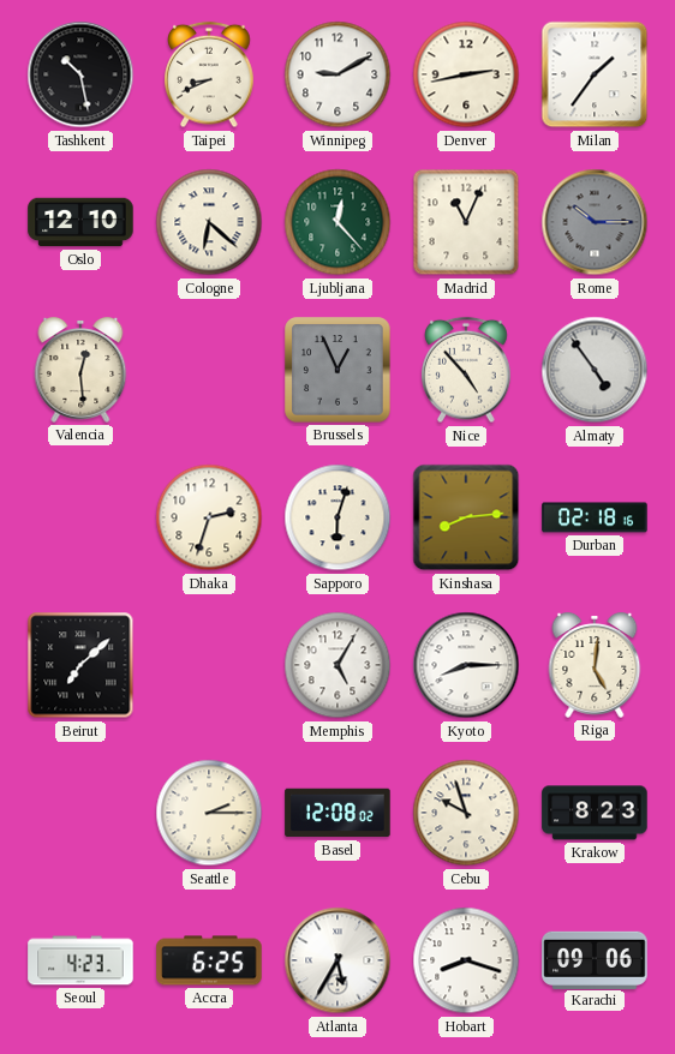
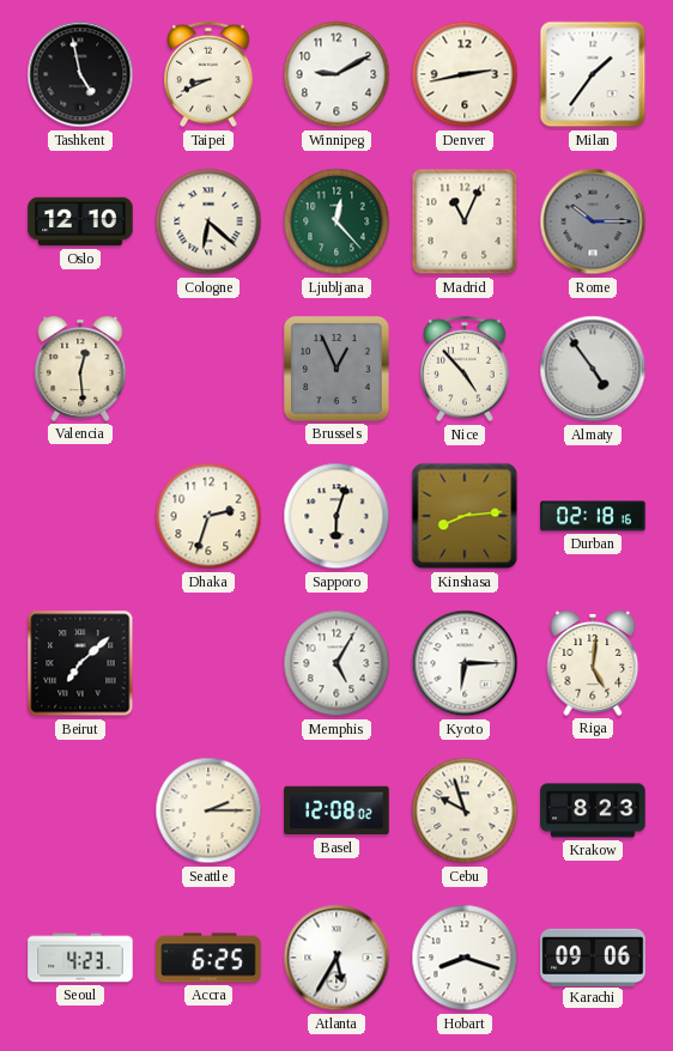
Tashkent: 10:28 -> 4:58
Kyoto: 8:15 -> 6:15
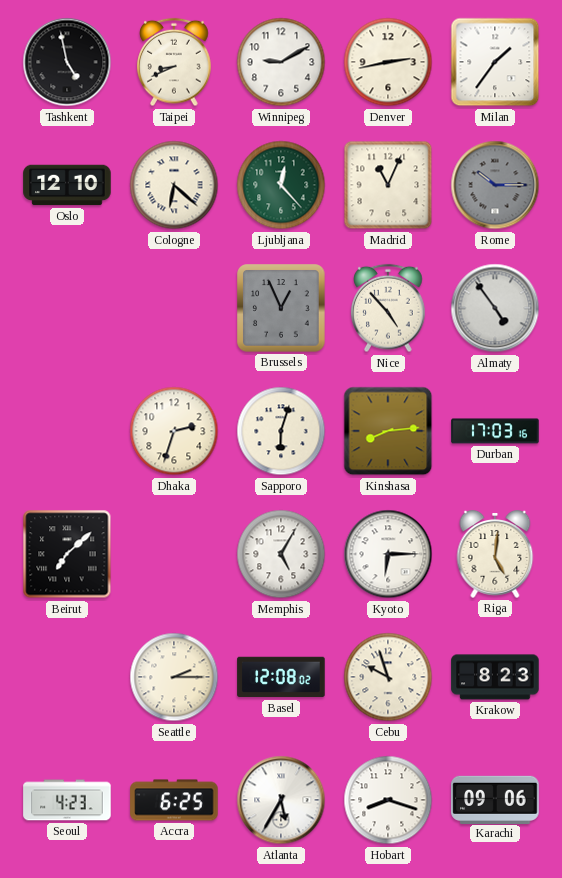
Valencia: 12:29 -> none
Durban: 02:18 -> 17:03
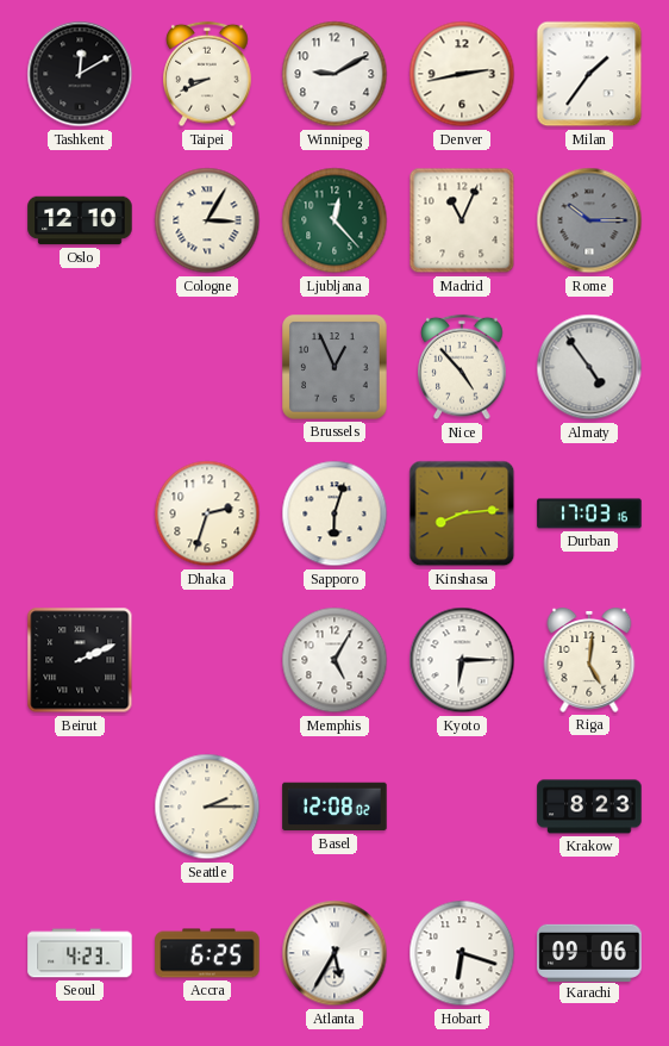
Tashkent: 4:58 -> 12:10
Cologne: 6:22 -> 3:05
Beirut: 7:08 -> 2:11
Cebu: 9:57 -> none
Hobart: 8:18 -> 6:18
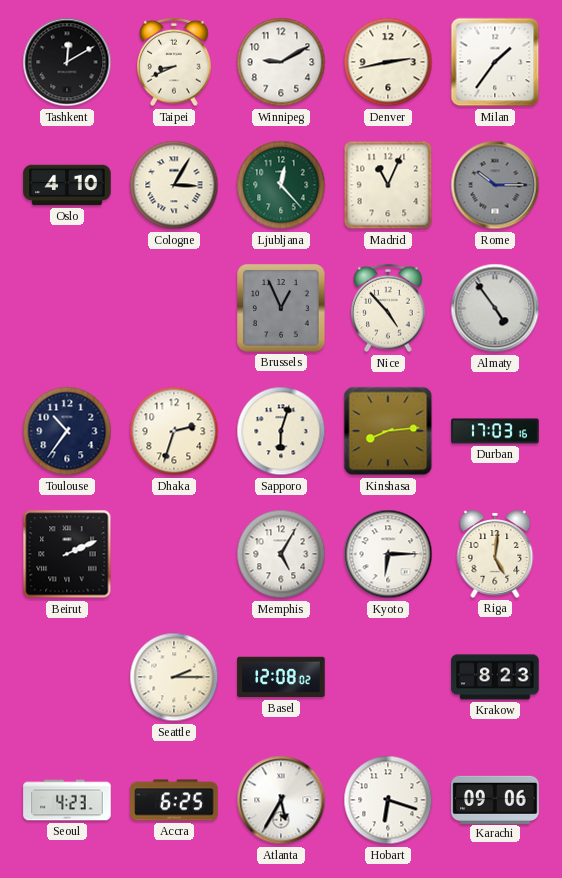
Oslo: 12:10 -> 4:10
Toulouse: none -> 10:36
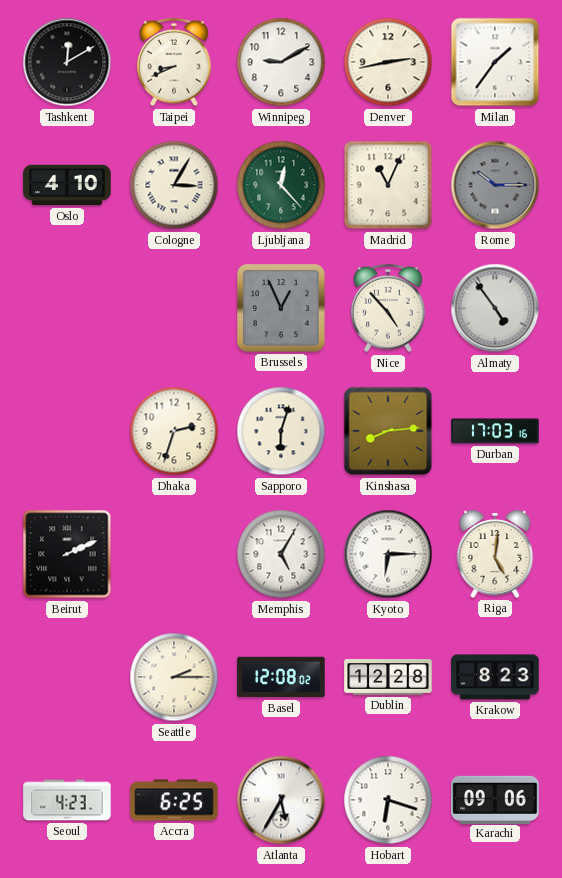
Toulouse: 10:36 -> none
Dublin: none -> 12:28
